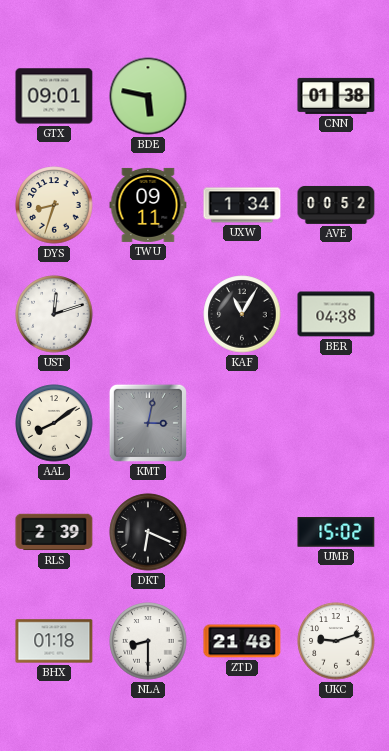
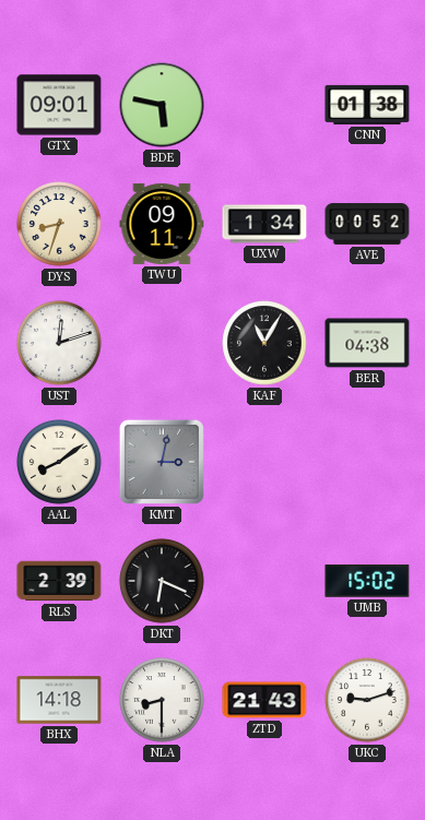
BHX: 01:18 -> 14:18
ZTD: 21:48 -> 21:43
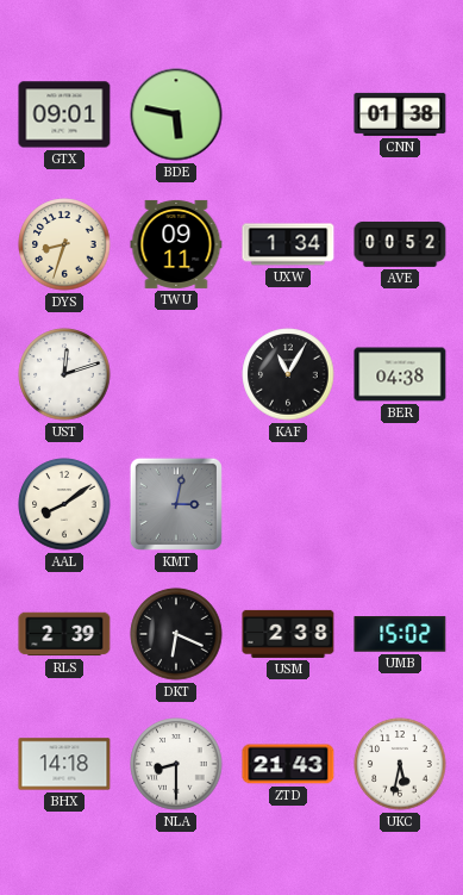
USM: none -> 2:38
UKC: 9:12 -> 5:32
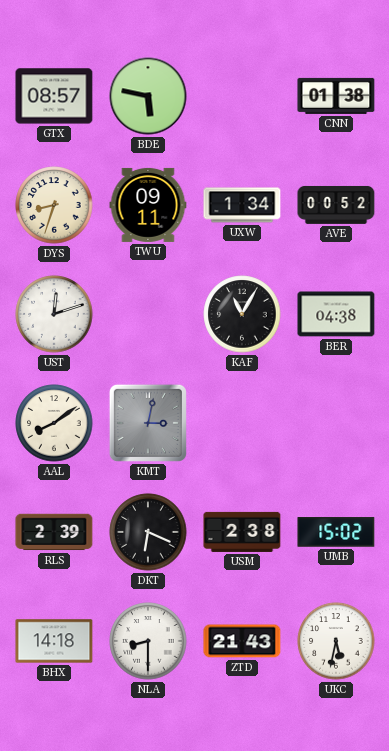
GTX: 09:01 -> 08:57
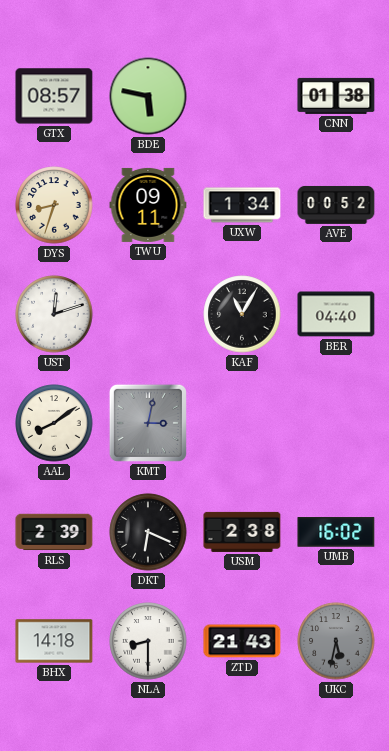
BER: 04:38 -> 04:40
UMB: 15:02 -> 16:02
UKC dial: white -> grey
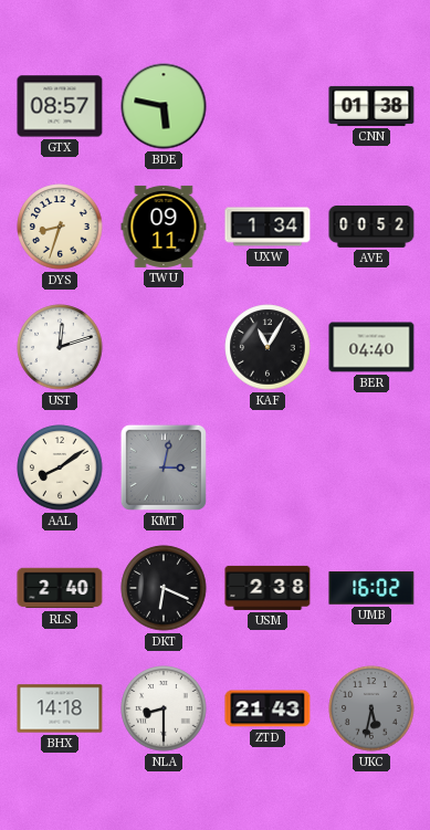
RLS: 2:39 -> 2:40
